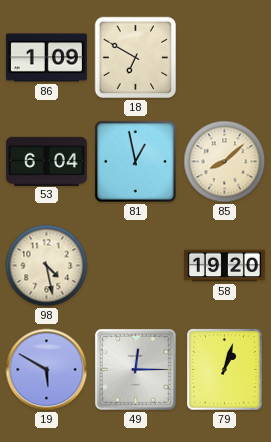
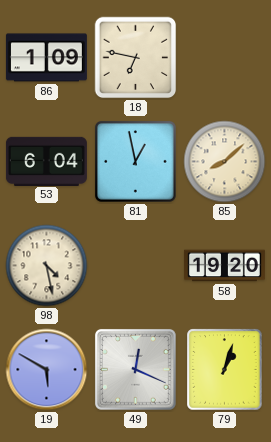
18: 6:50 -> 6:47
49: 12:15 -> 12:19
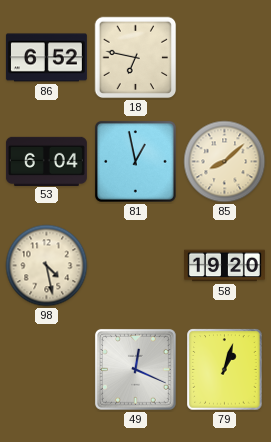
86: 1:09 -> 6:52
19: 5:50 -> none
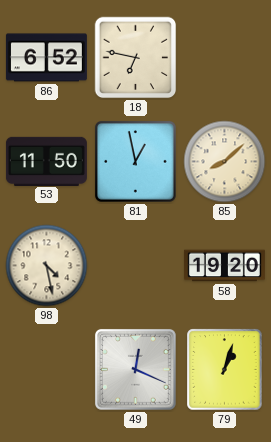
53: 6:04 -> 11:50
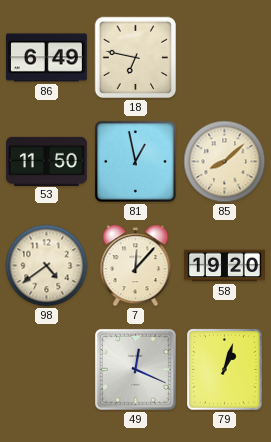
86: 6:52 -> 6:49
98: 4:28 -> 4:39
7: none -> 12:07
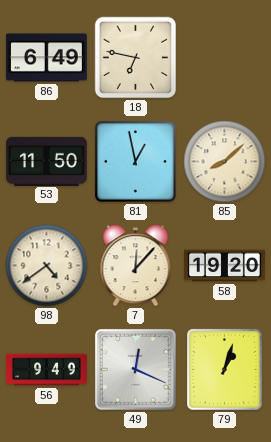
56: none -> 9:49
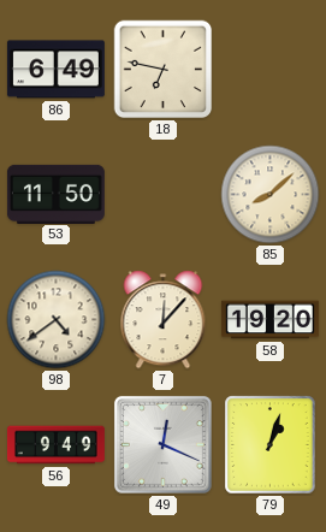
81: 12:58 -> none
